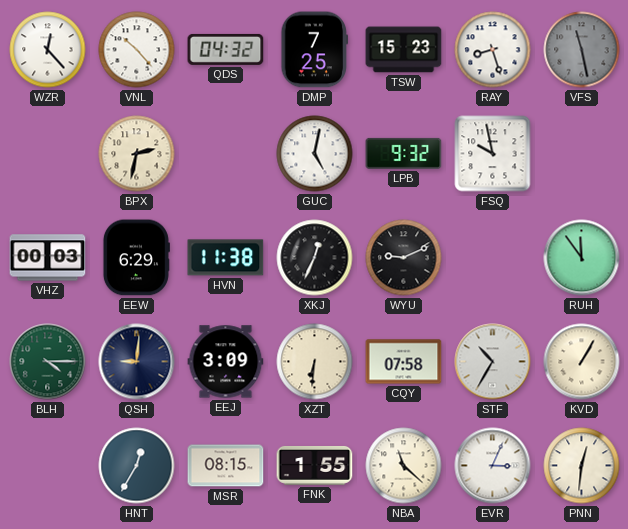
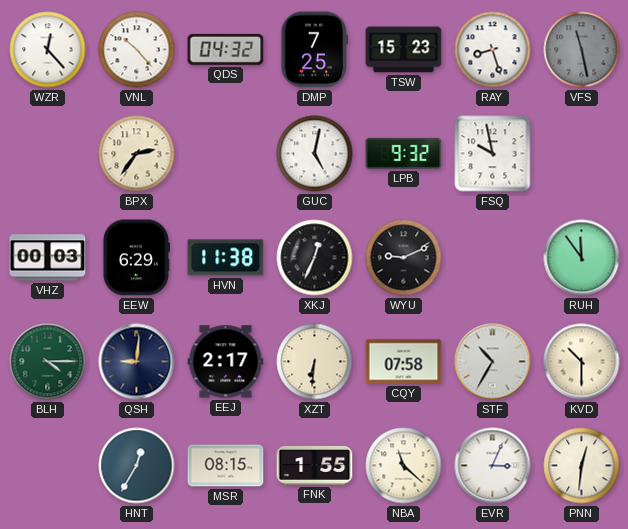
BPX: 2:32 -> 2:36
EEJ: 3:09 -> 2:17
KVD: 1:05 -> 10:30
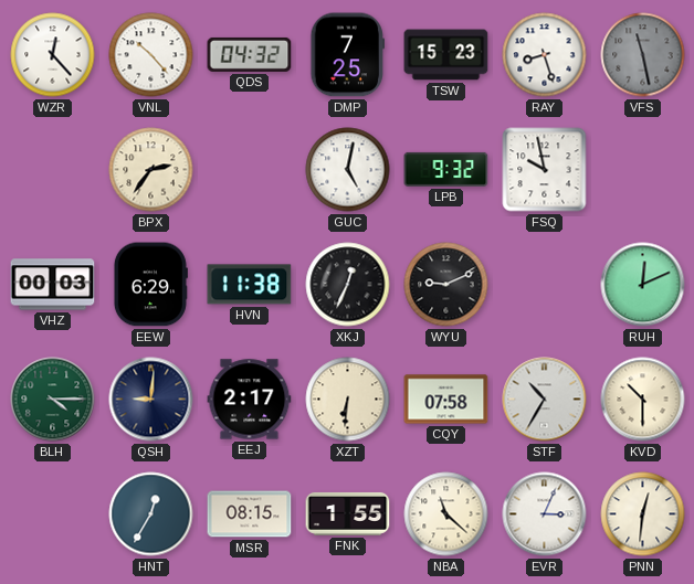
RUH: 11:54 -> 12:11
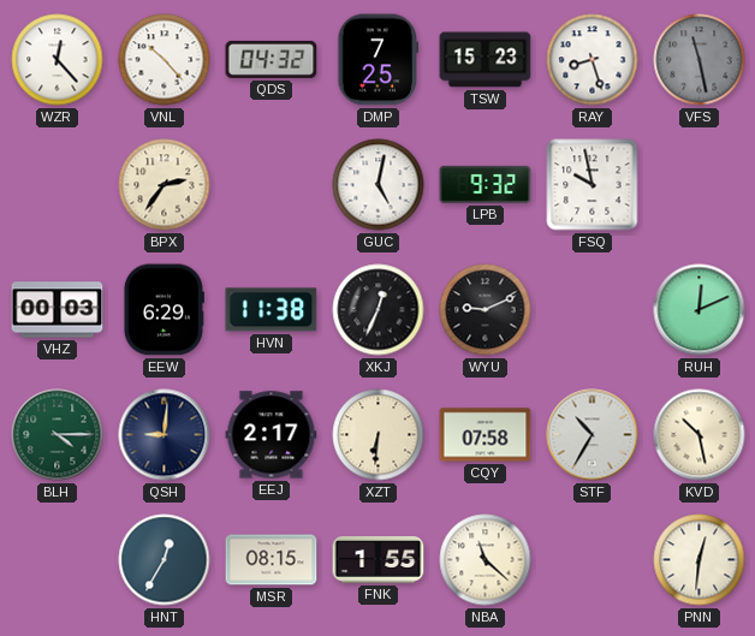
KVD: 10:30 -> 10:28
EVR: 3:04 -> none
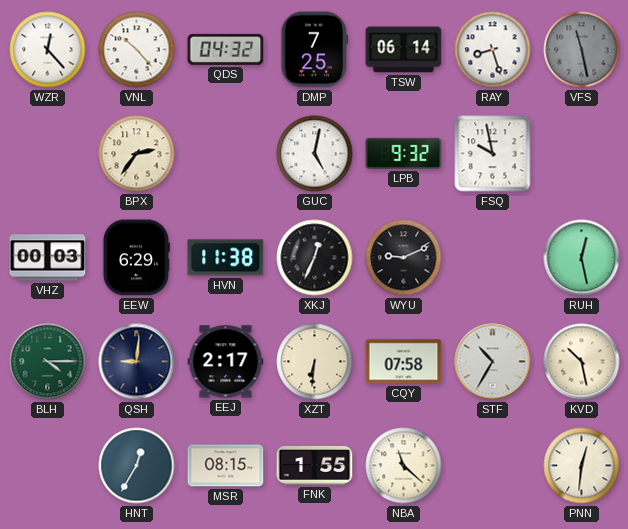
TSW: 15:23 -> 06:14
RUH: 12:11 -> 12:28
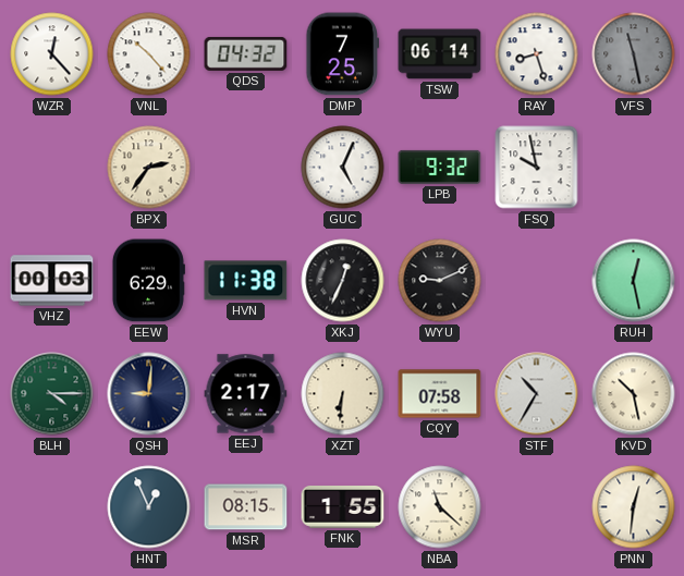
GUC: 5:02 -> 5:04
HNT: 12:35 -> 12:56
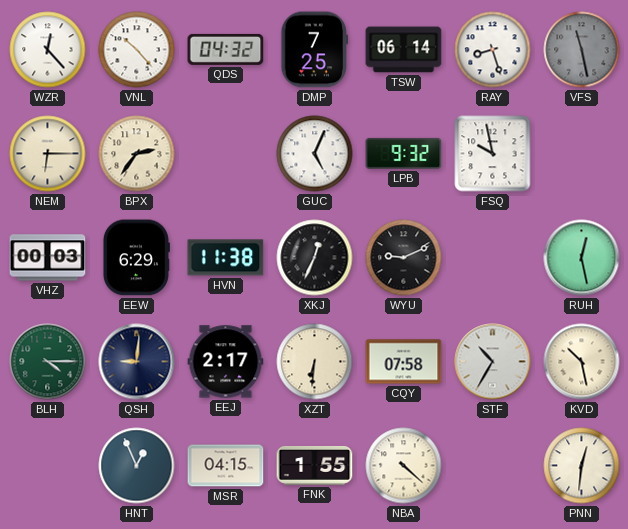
NEM: none -> 6:15
MSR: 08:15 -> 04:15
NBA: 11:22 -> 4:22
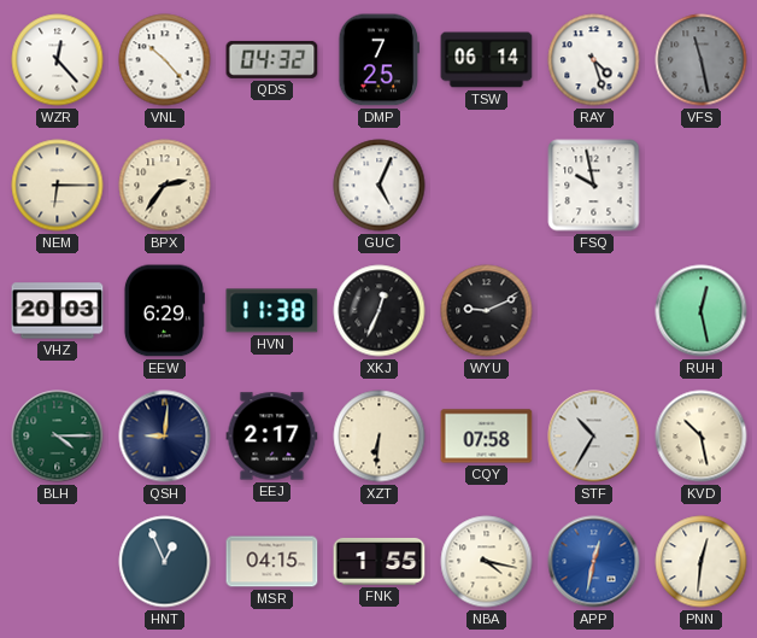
RAY: 8:27 -> 4:27
LPB: 9:32 -> none
VHZ: 00:03 -> 20:03
NBA: 4:22 -> 4:17
APP: none -> 12:32
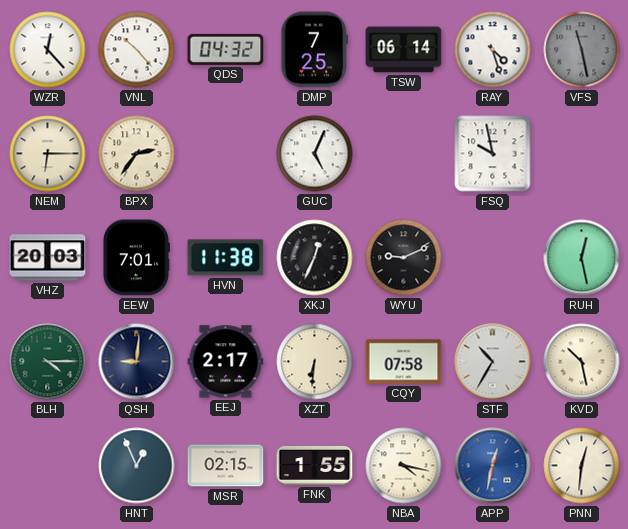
EEW: 6:29 -> 7:01
MSR: 04:15 -> 02:15
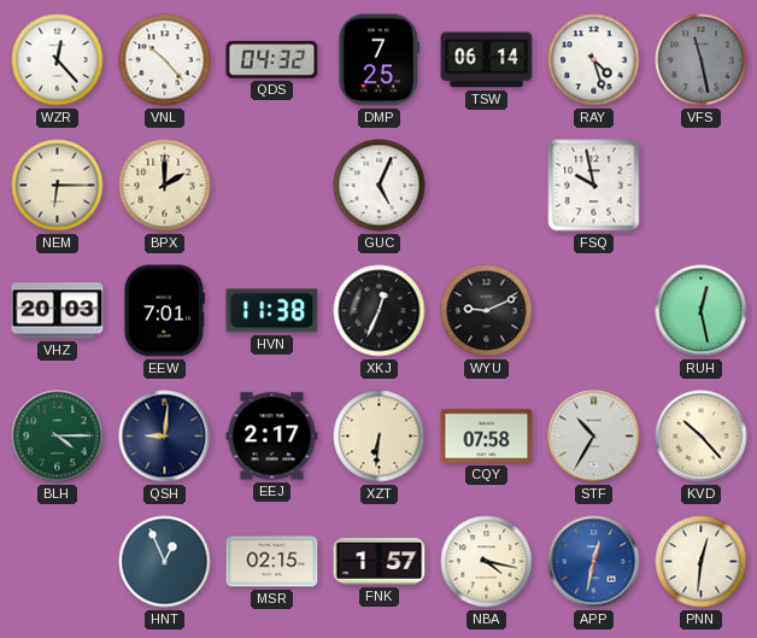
BPX: 2:36 -> 2:00
KVD: 10:28 -> 10:23
FNK: 1:55 -> 1:57
